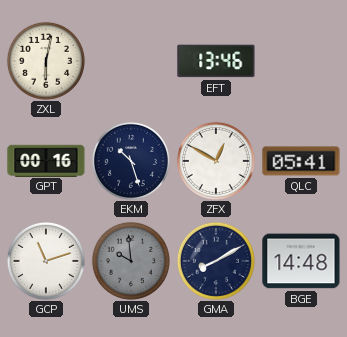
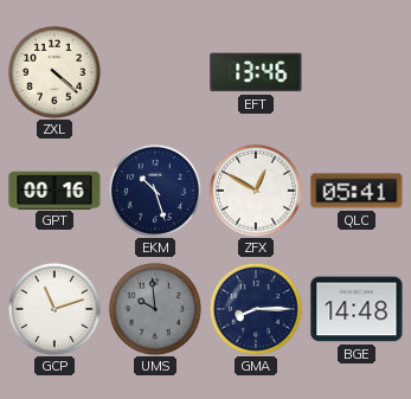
ZXL: 6:02 -> 4:22
GMA: 8:10 -> 8:15
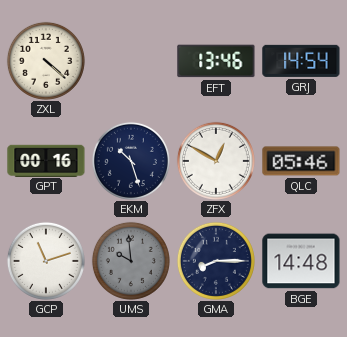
GRJ: none -> 14:54
QLC: 05:41 -> 05:46
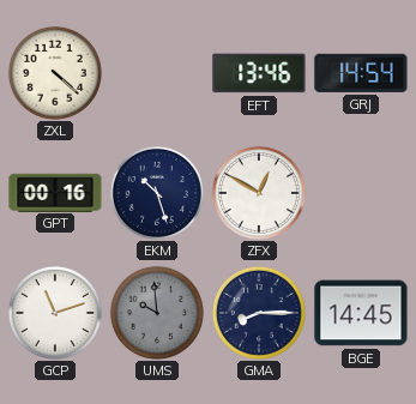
QLC: 05:46 -> none
BGE: 14:48 -> 14:45
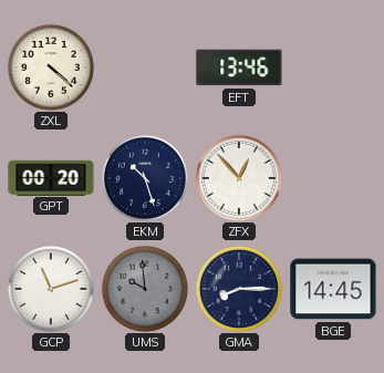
GRJ: 14:54 -> none
GPT: 00:16 -> 00:20
ZFX: 12:50 -> 12:53
